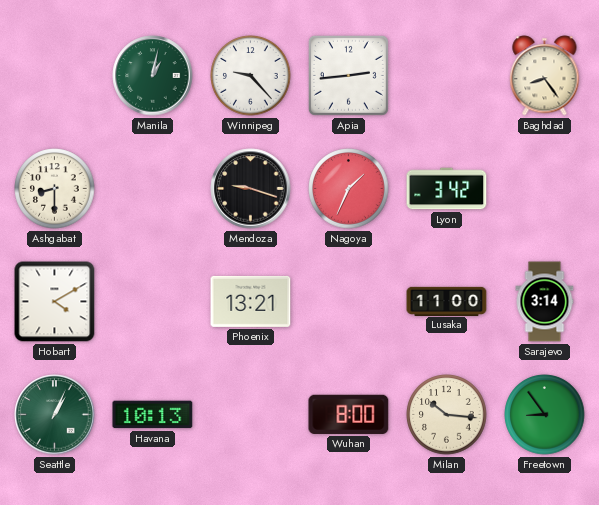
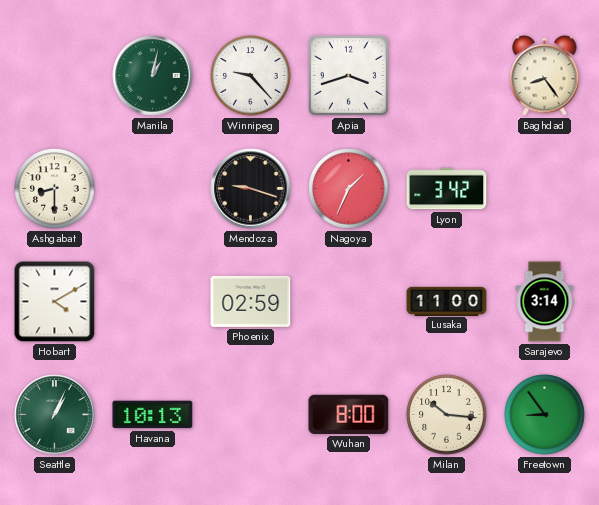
Apia: 2:44 -> 3:42
Phoenix: 13:21 -> 02:59
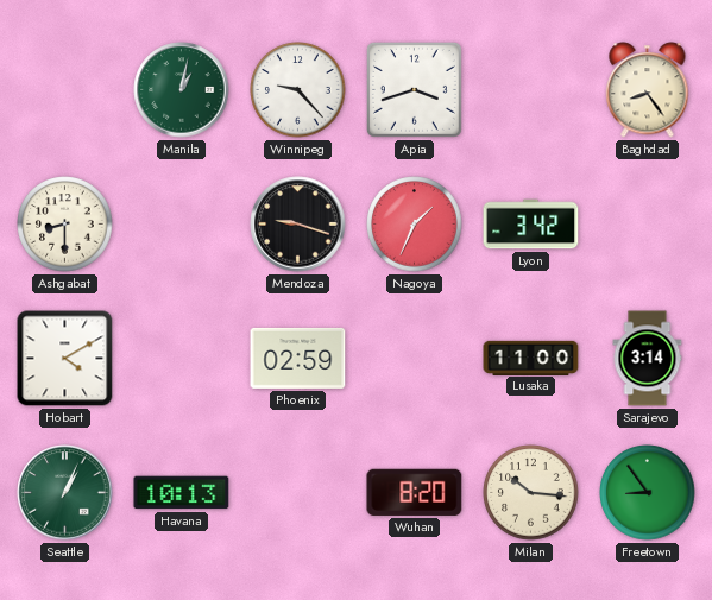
Wuhan: 8:00 -> 8:20
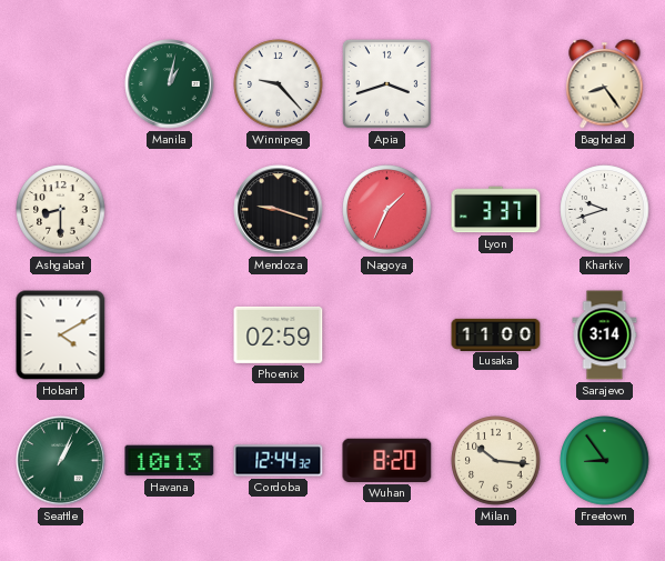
Lyon: 3:42 -> 3:37
Kharkiv: none -> 9:42
Cordoba: none -> 12:44
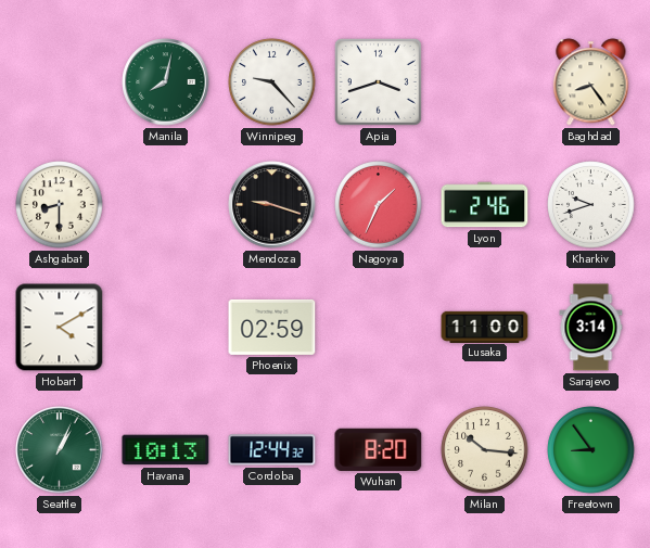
Manila: 1:02 -> 8:02
Lyon: 3:37 -> 2:46
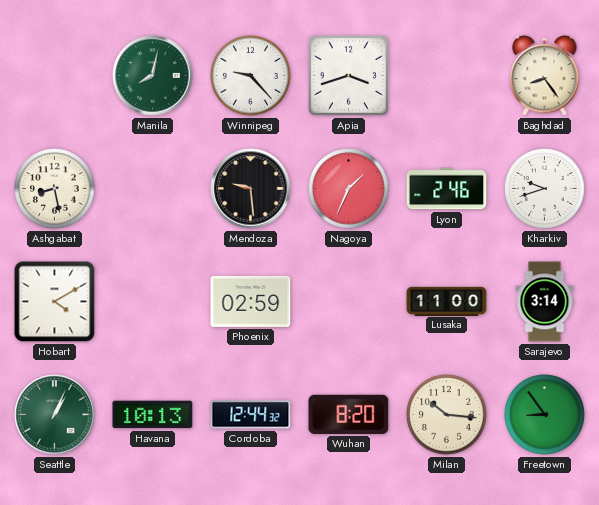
Ashgabat: 8:30 -> 8:28
Mendoza: 9:18 -> 9:29
